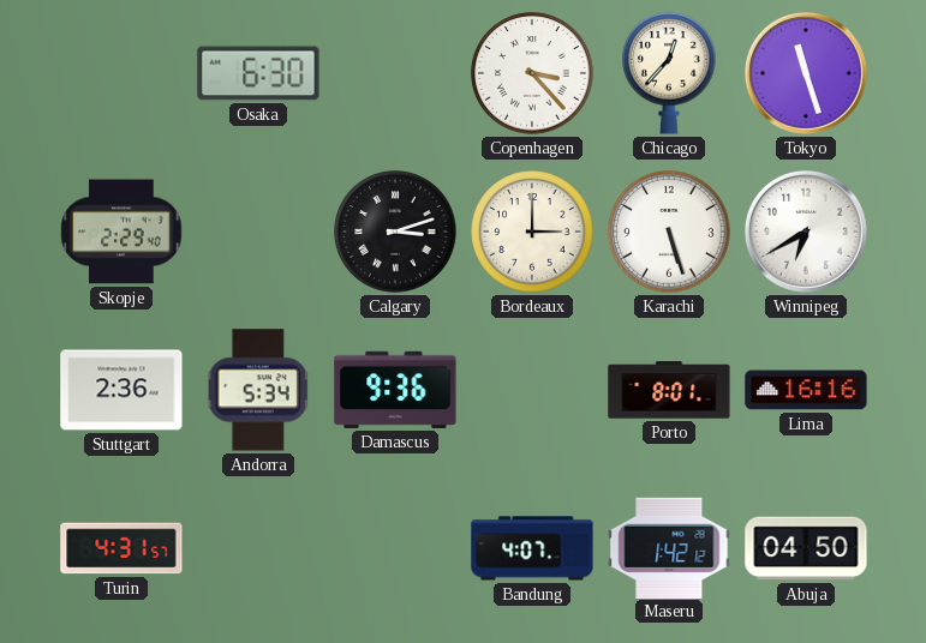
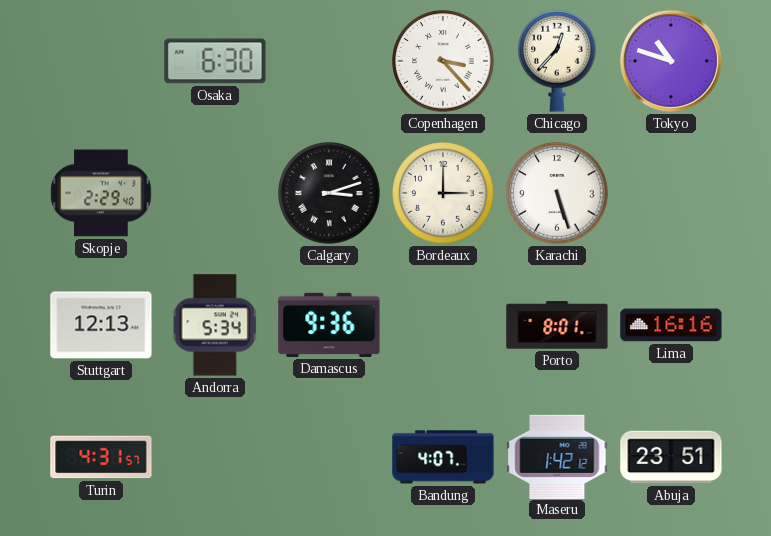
Tokyo: 11:27 -> 10:48
Winnipeg: 6:40 -> none
Stuttgart: 2:36 -> 12:13
Abuja: 04:50 -> 23:51
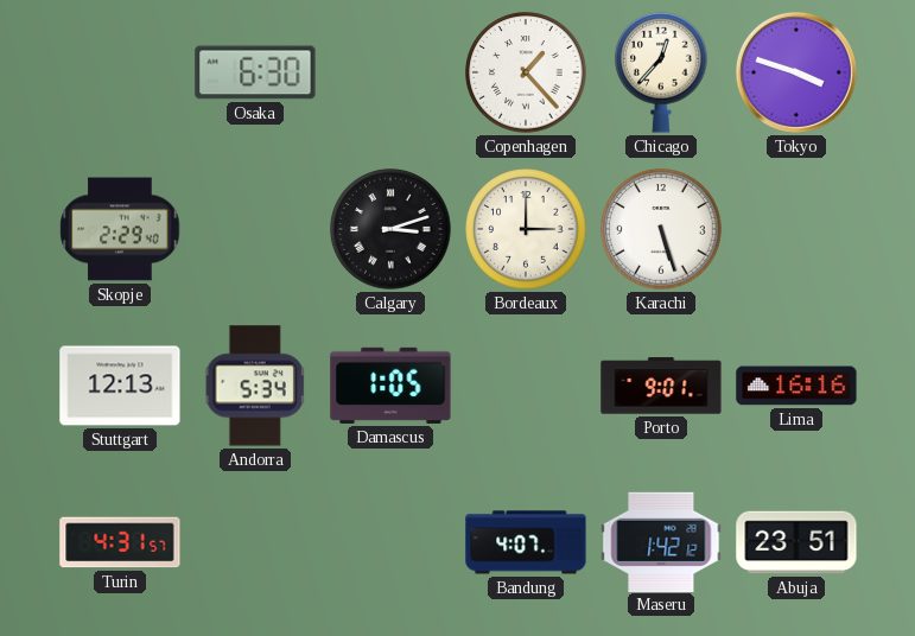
Copenhagen: 3:23 -> 1:23
Tokyo: 10:48 -> 3:48
Damascus: 9:36 -> 1:05
Porto: 8:01 -> 9:01
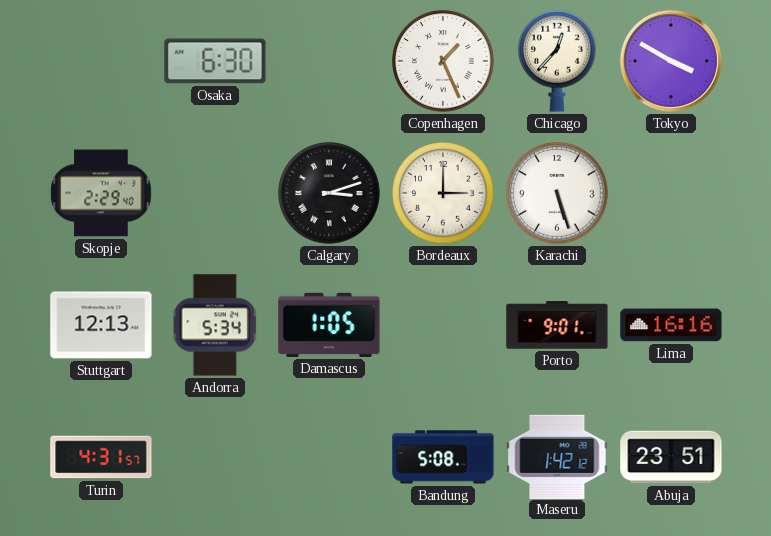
Copenhagen: 1:23 -> 1:26
Tokyo: 3:48 -> 3:50
Bandung: 4:07 -> 5:08
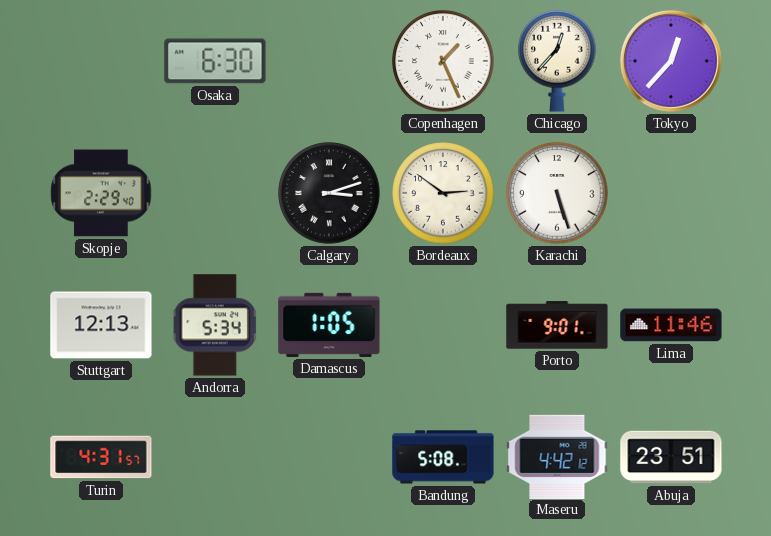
Tokyo: 3:50 -> 12:37
Bordeaux: 3:00 -> 2:51
Lima: 16:16 -> 11:46
Maseru: 1:42 -> 4:42
